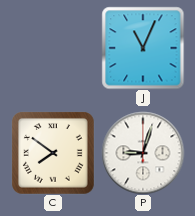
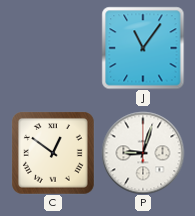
J: 11:04 -> 11:06
C: 7:51 -> 12:51
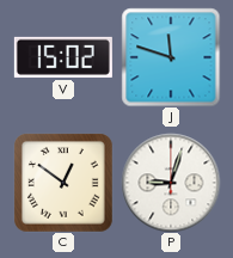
V: none -> 15:02
J: 11:06 -> 11:48
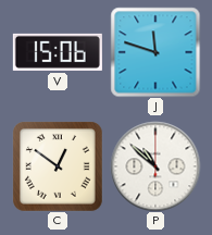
V: 15:02 -> 15:06
P: 9:03 -> 10:52
